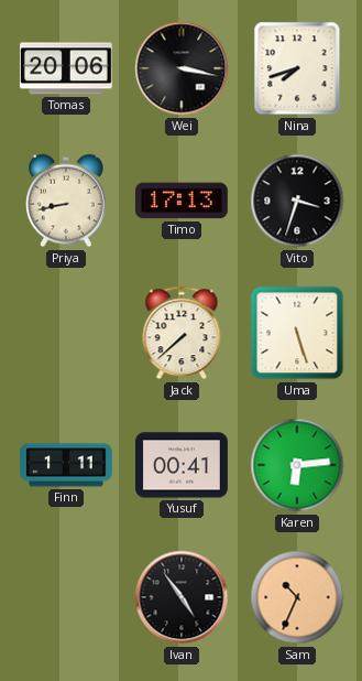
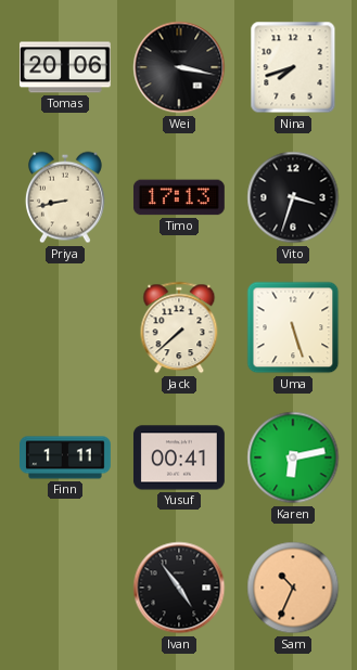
Karen: 6:14 -> 6:13
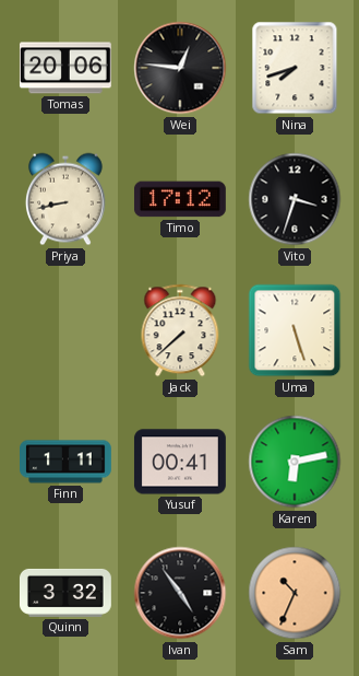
Wei: 3:17 -> 12:46
Timo: 17:13 -> 17:12
Quinn: none -> 3:32
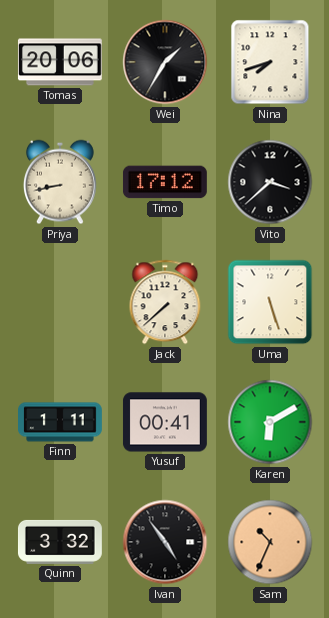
Wei: 12:46 -> 1:35
Vito: 3:33 -> 3:38
Karen: 6:13 -> 6:10
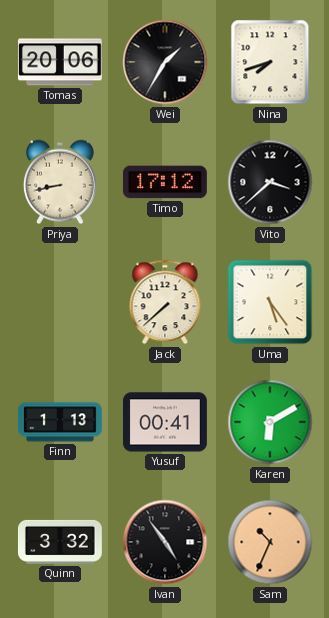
Uma: 5:27 -> 5:24
Finn: 1:11 -> 1:13
